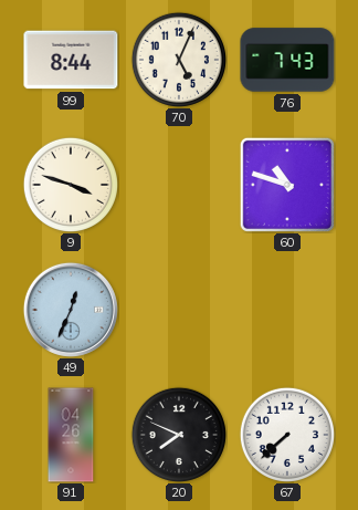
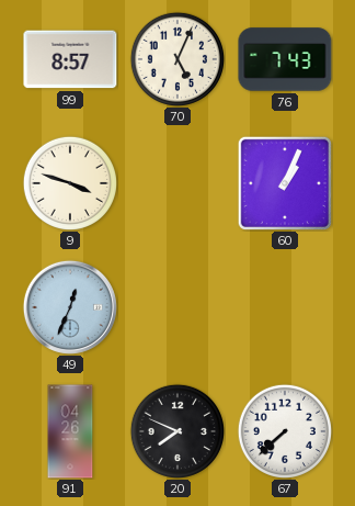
99: 8:44 -> 8:57
60: 10:48 -> 1:04
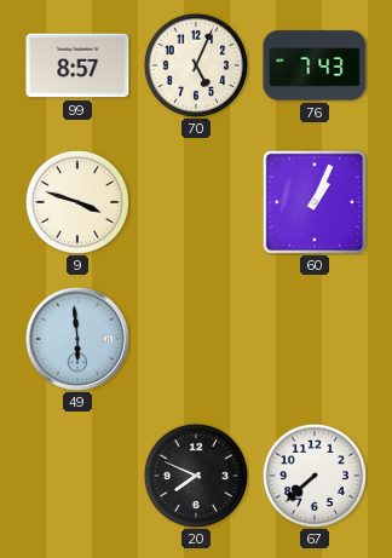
49: 12:34 -> 5:59
91: 04:26 -> none
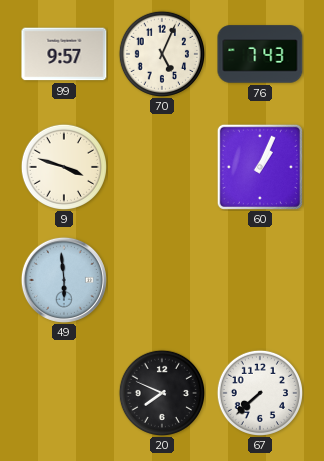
99: 8:57 -> 9:57
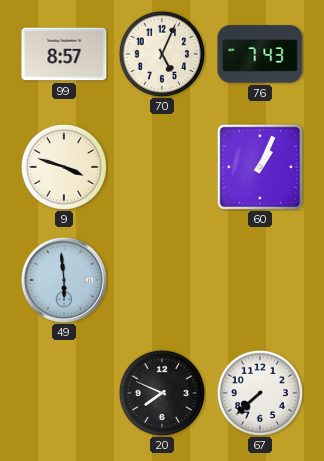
99: 9:57 -> 8:57
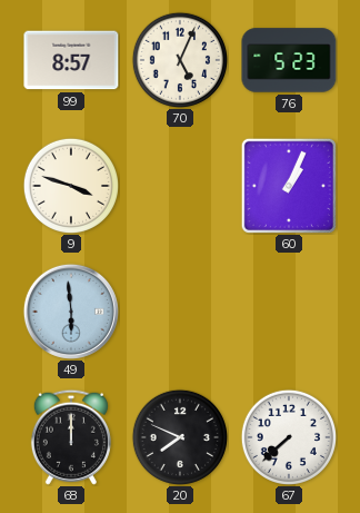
76: 7:43 -> 5:23
68: none -> 12:00
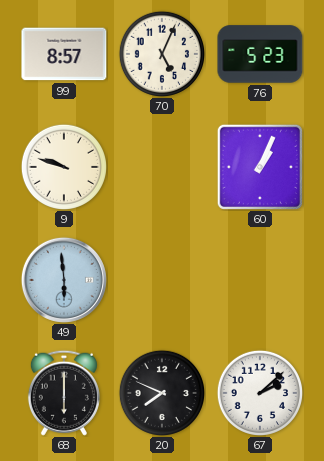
9: 3:48 -> 9:48
68: 12:00 -> 6:00
67: 7:38 -> 2:08
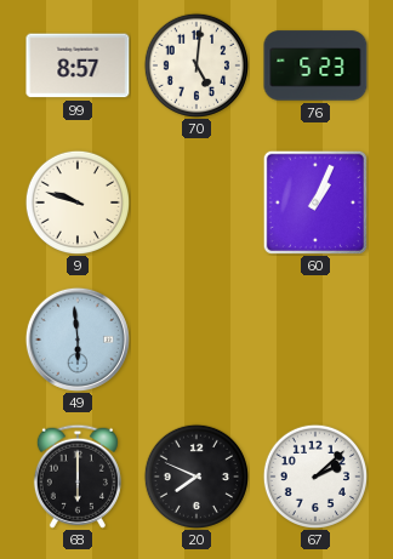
70: 5:04 -> 5:01
